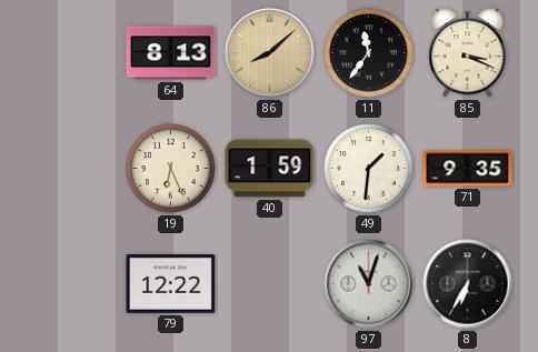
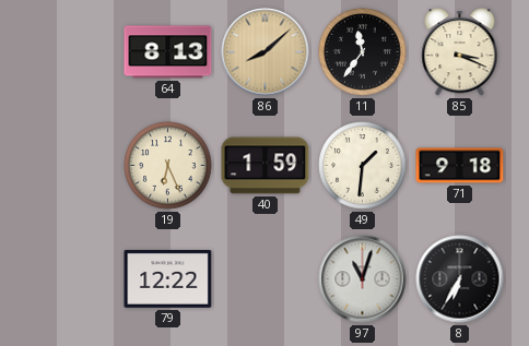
71: 9:35 -> 9:18
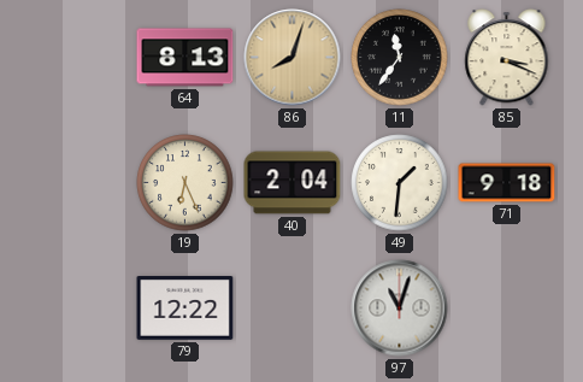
86: 8:08 -> 8:03
40: 1:59 -> 2:04
8: 6:35 -> none
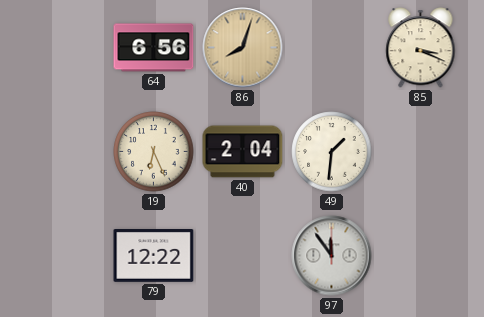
64: 8:13 -> 6:56
11: 11:36 -> none
71: 9:18 -> none
97: 11:03 -> 11:54
